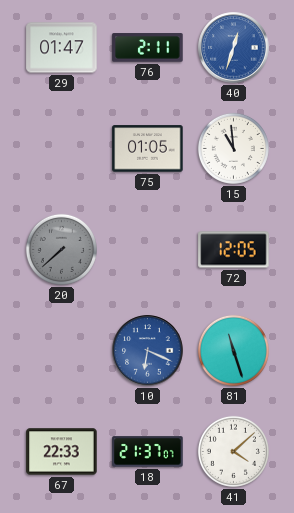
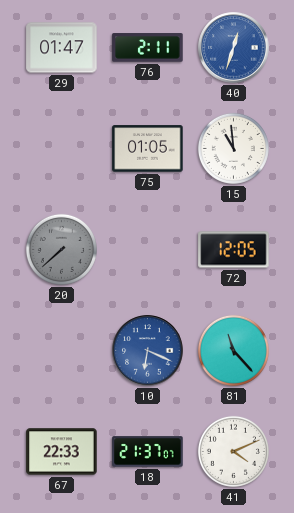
81: 11:27 -> 11:23
41: 4:08 -> 4:11
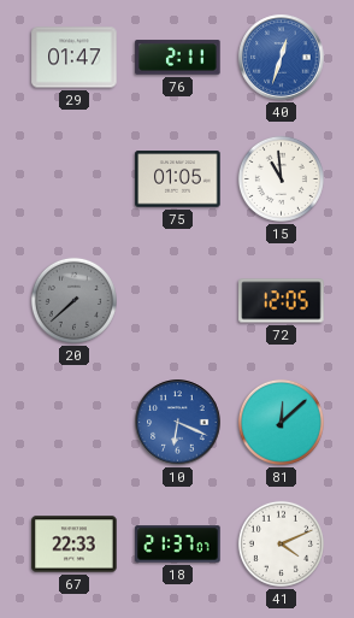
81: 11:23 -> 12:08
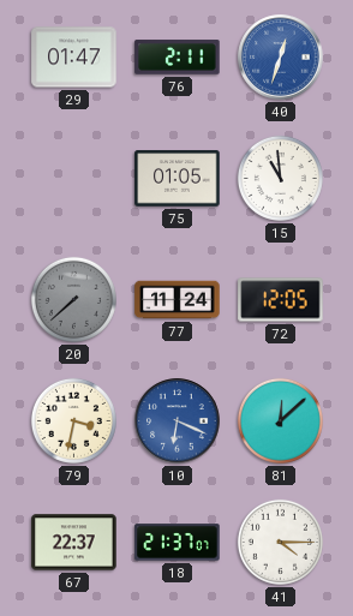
77: none -> 11:24
79: none -> 3:32
67: 22:33 -> 22:37
41: 4:11 -> 4:15
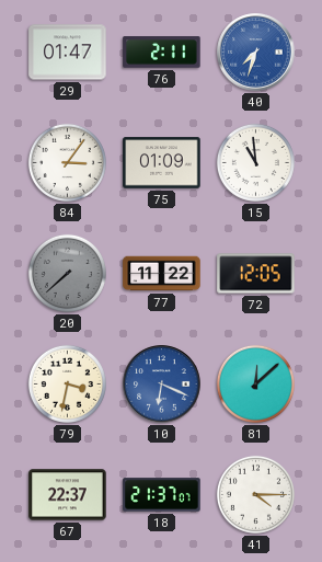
40: 12:33 -> 7:33
84: none -> 3:06
75: 01:05 -> 01:09
77: 11:24 -> 11:22
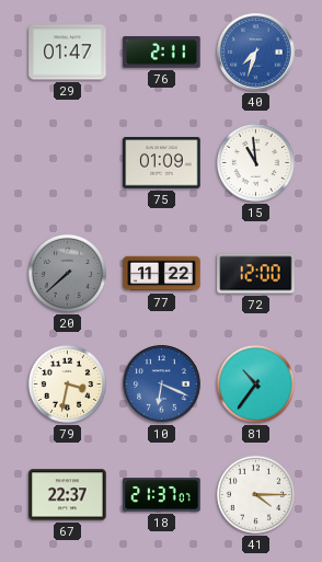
84: 3:06 -> none
72: 12:05 -> 12:00
81: 12:08 -> 10:36
